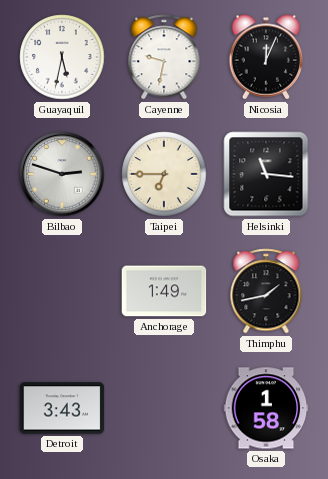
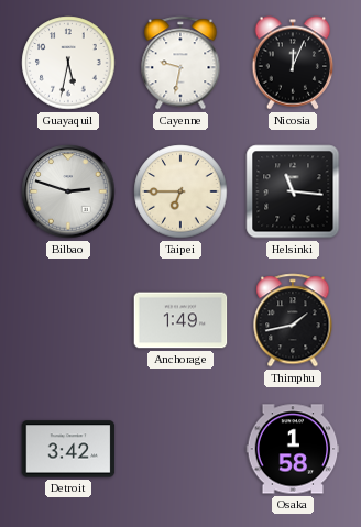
Detroit: 3:43 -> 3:42
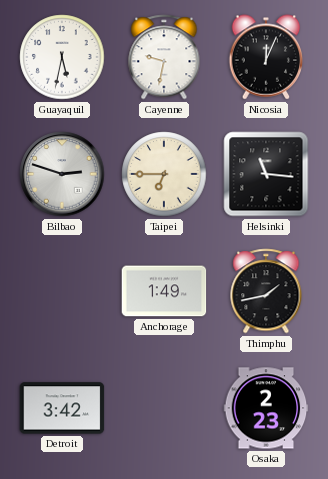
Osaka: 1:58 -> 2:23
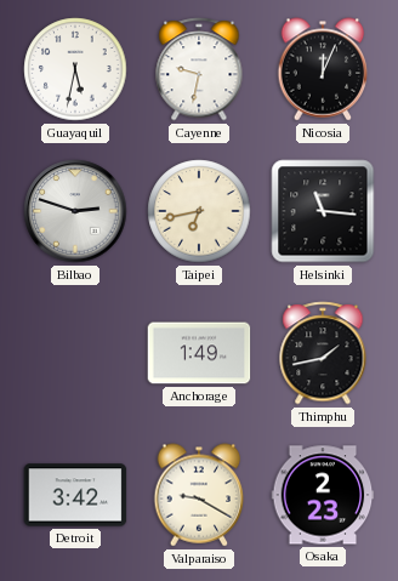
Taipei: 6:45 -> 6:43
Valparaiso: none -> 9:20
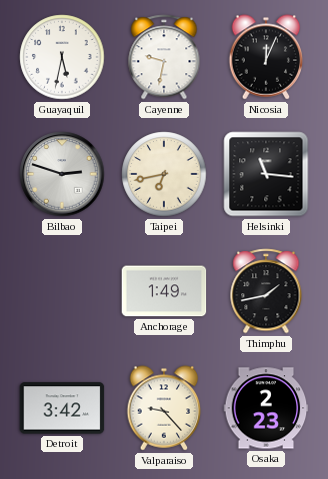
Valparaiso: 9:20 -> 9:23
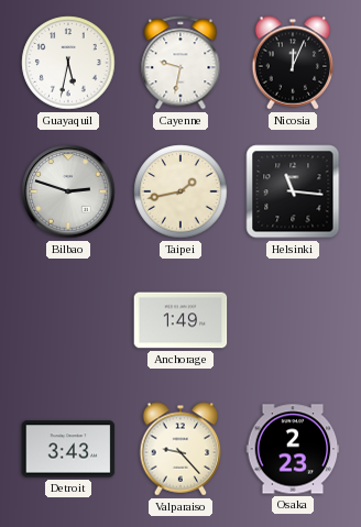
Taipei: 6:43 -> 1:43
Thimphu: 1:43 -> none
Detroit: 3:42 -> 3:43
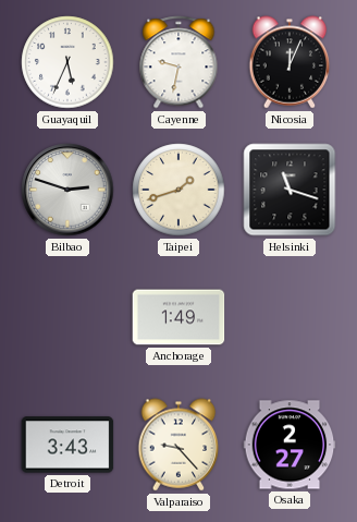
Guayaquil: 5:32 -> 5:34
Taipei: 1:43 -> 1:42
Helsinki: 11:16 -> 11:18
Osaka: 2:23 -> 2:27
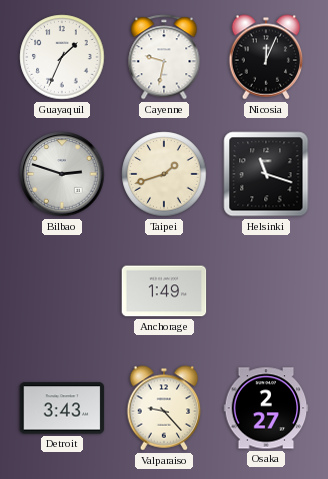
Guayaquil: 5:34 -> 1:34
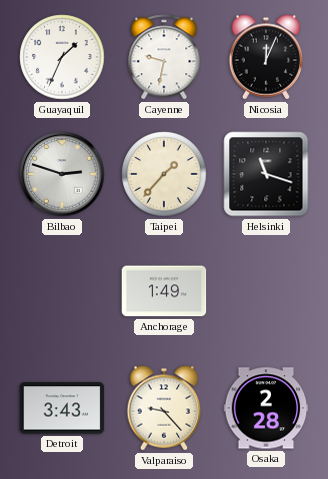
Taipei: 1:42 -> 1:37
Osaka: 2:27 -> 2:28
